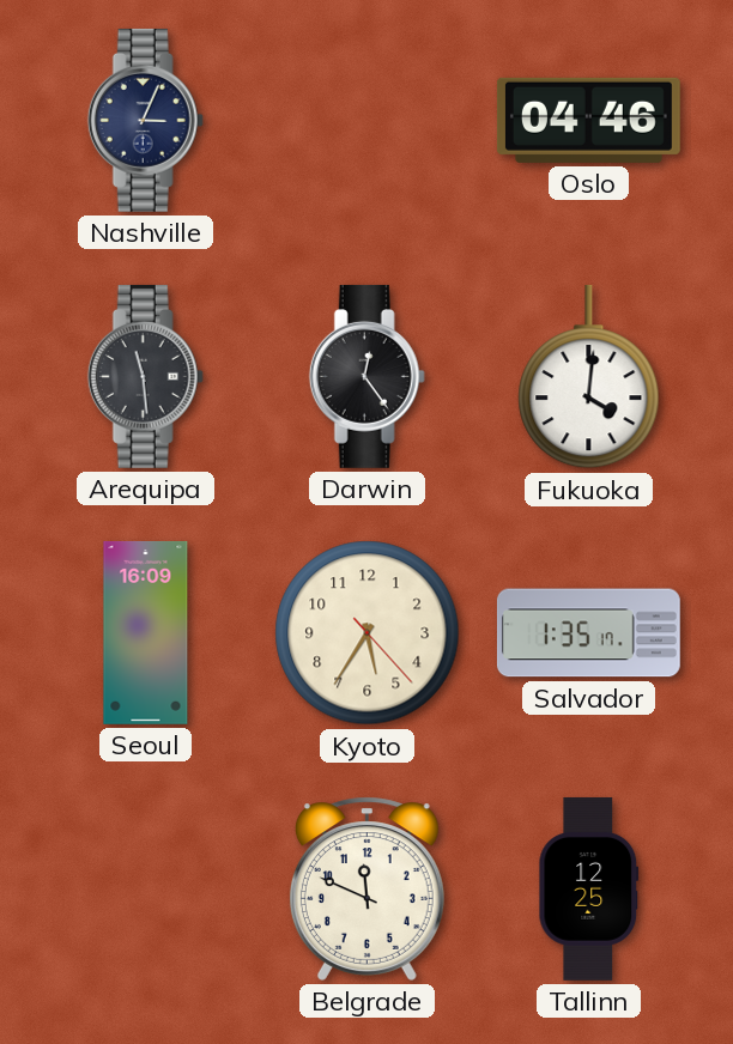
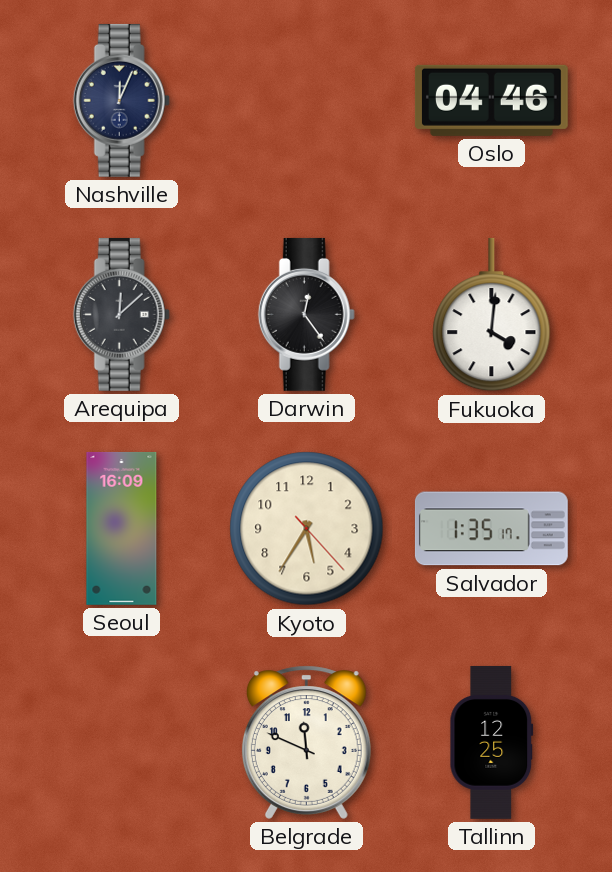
Nashville: 3:04 -> 12:04
Arequipa: 11:29 -> 12:08
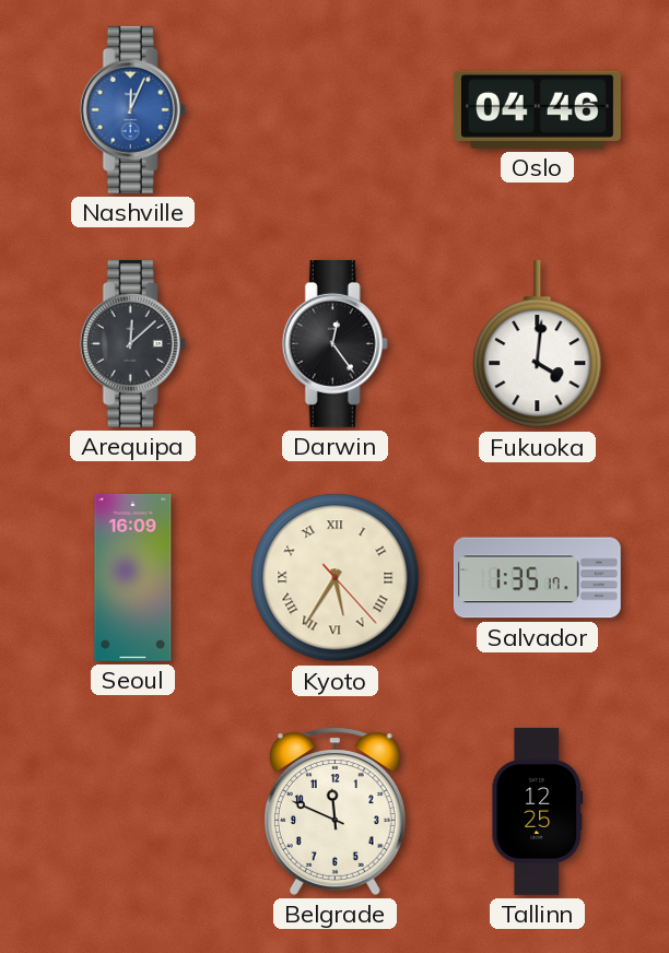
Nashville dial: navy -> blue
Kyoto numerals: Arabic -> Roman
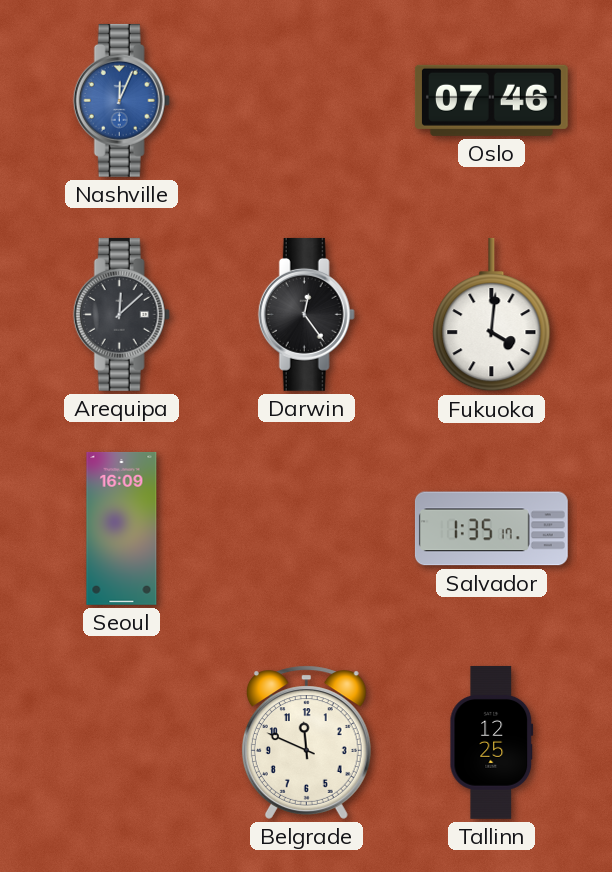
Oslo: 04:46 -> 07:46
Kyoto: 5:35 -> none
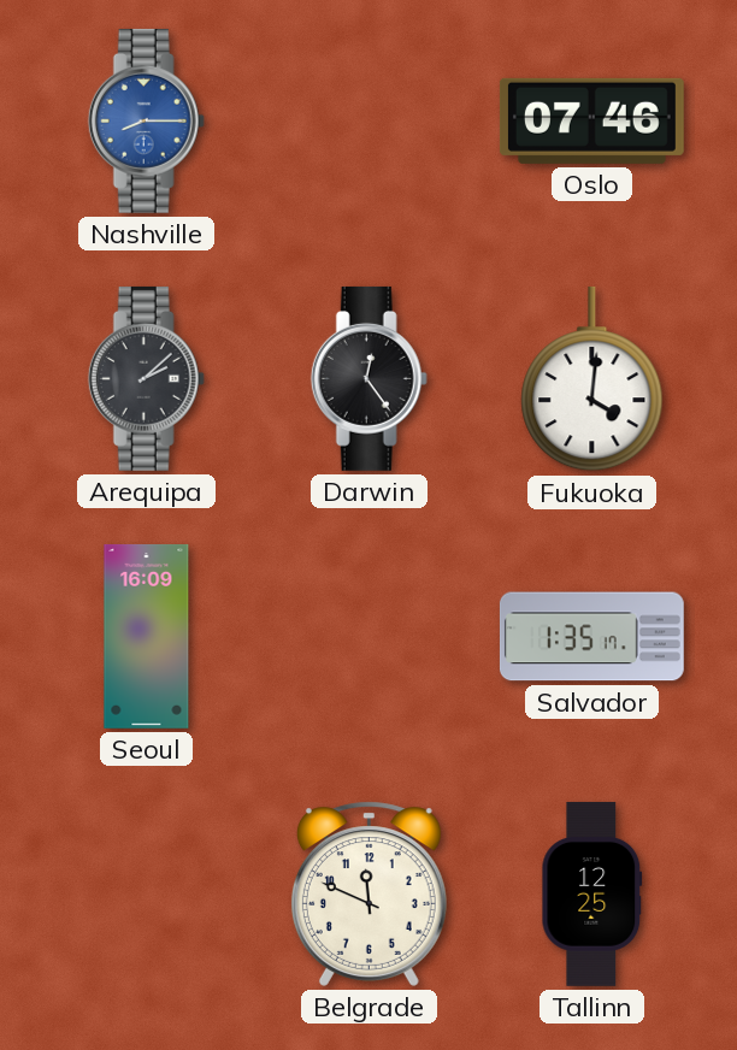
Nashville: 12:04 -> 8:15
Arequipa: 12:08 -> 2:08
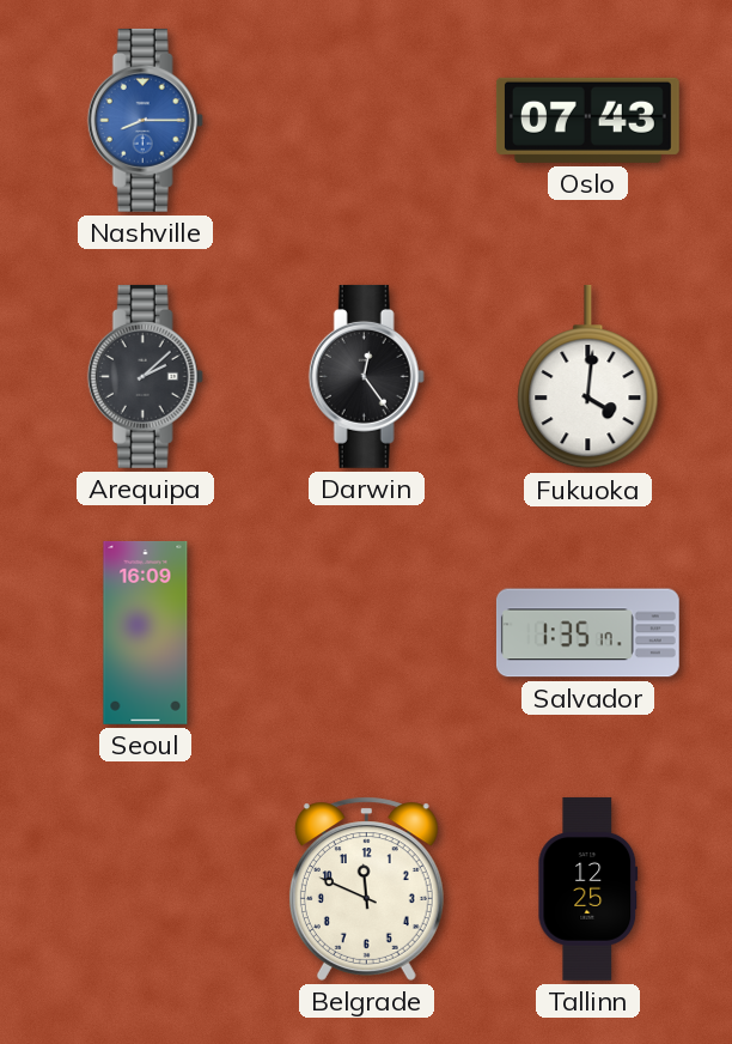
Oslo: 07:46 -> 07:43
